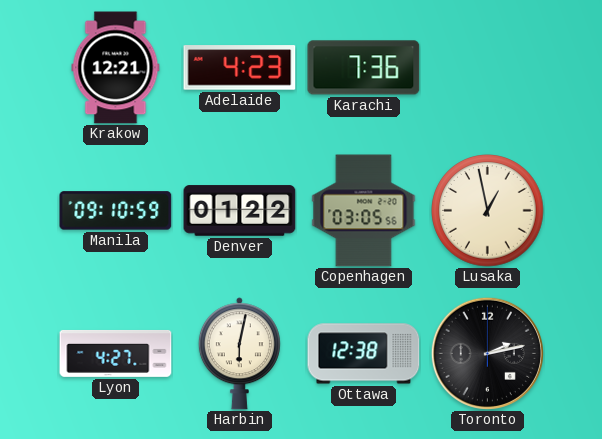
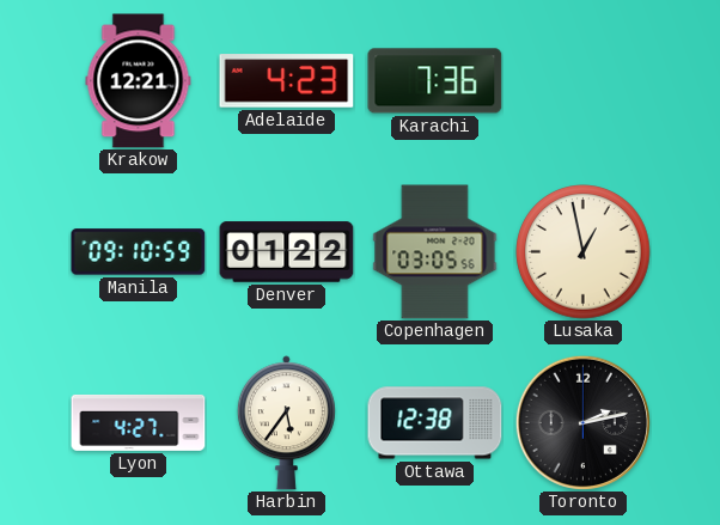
Harbin: 6:02 -> 5:36
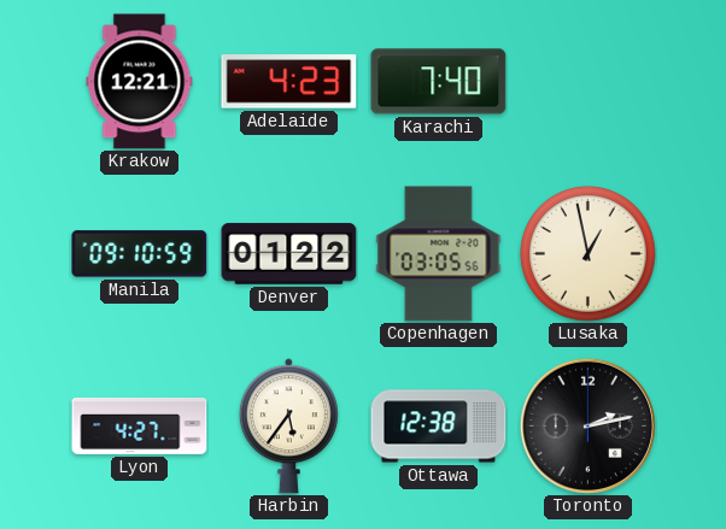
Karachi: 7:36 -> 7:40
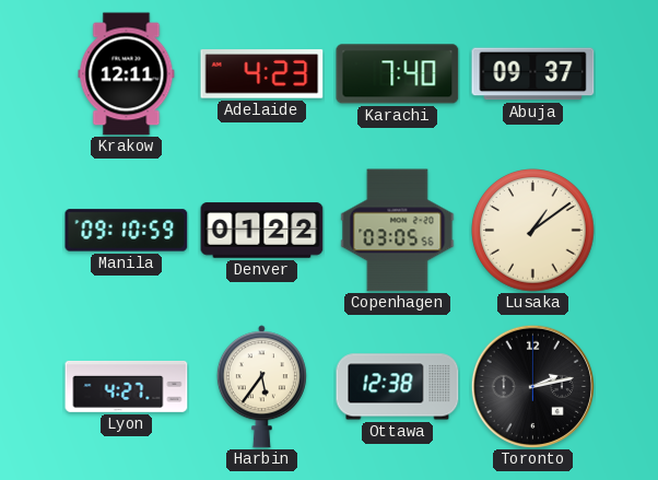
Krakow: 12:21 -> 12:11
Abuja: none -> 09:37
Lusaka: 12:58 -> 1:09
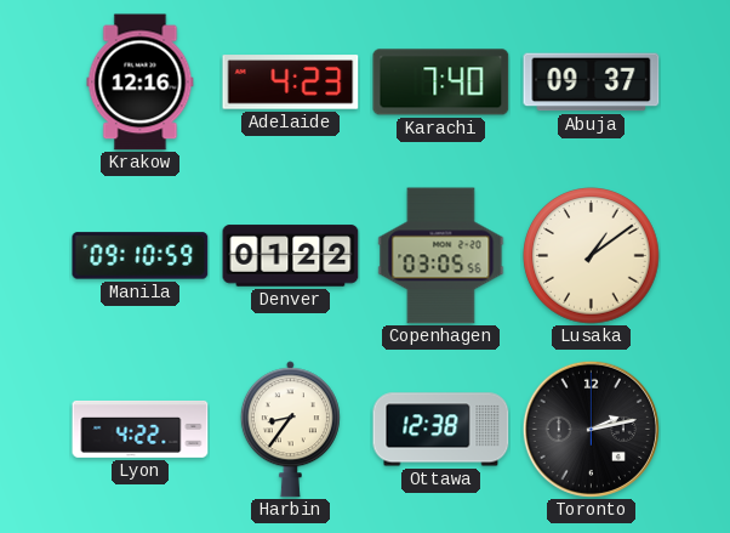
Krakow: 12:11 -> 12:16
Lyon: 4:27 -> 4:22
Harbin: 5:36 -> 8:36
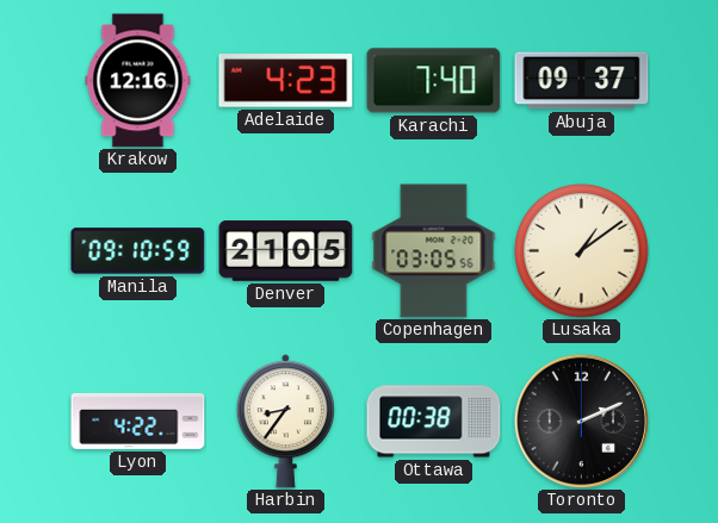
Denver: 01:22 -> 21:05
Ottawa: 12:38 -> 00:38
Toronto: 2:13 -> 2:11
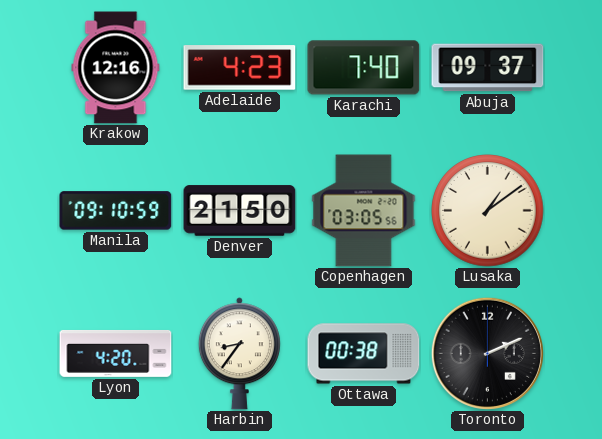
Denver: 21:05 -> 21:50
Lyon: 4:22 -> 4:20
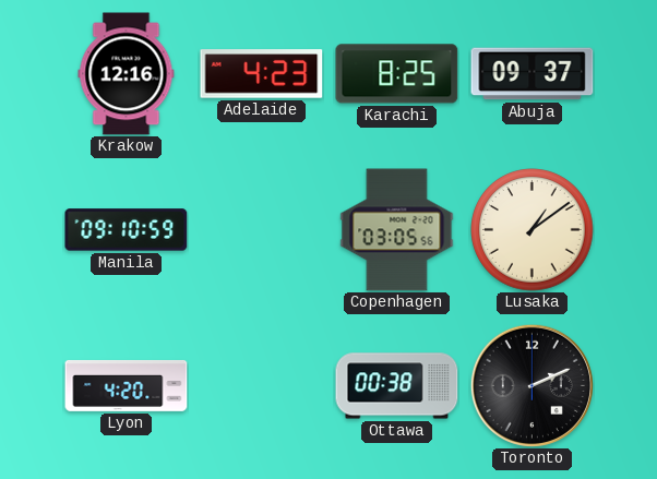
Karachi: 7:40 -> 8:25
Denver: 21:50 -> none
Harbin: 8:36 -> none
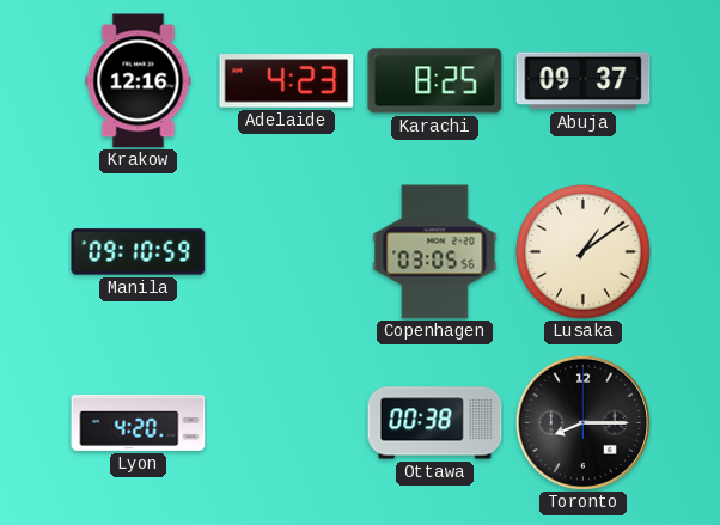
Toronto: 2:11 -> 8:15
